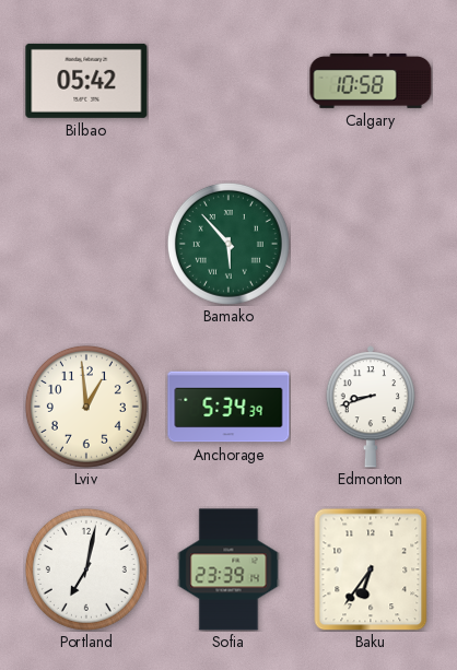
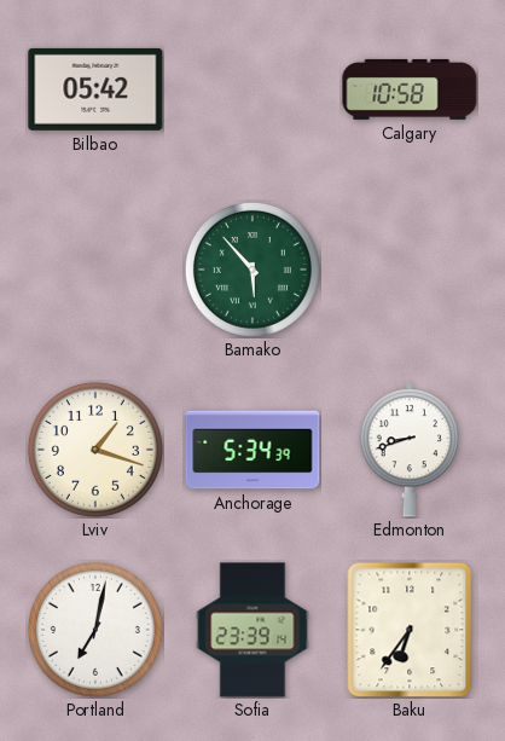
Lviv: 12:59 -> 1:18
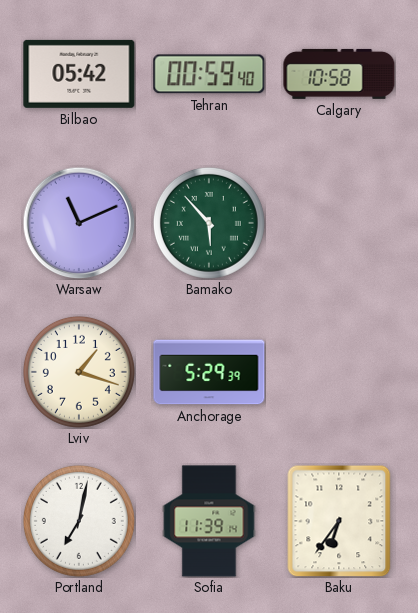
Tehran: none -> 00:59
Warsaw: none -> 11:11
Anchorage: 5:34 -> 5:29
Edmonton: 8:42 -> none
Sofia: 23:39 -> 11:39
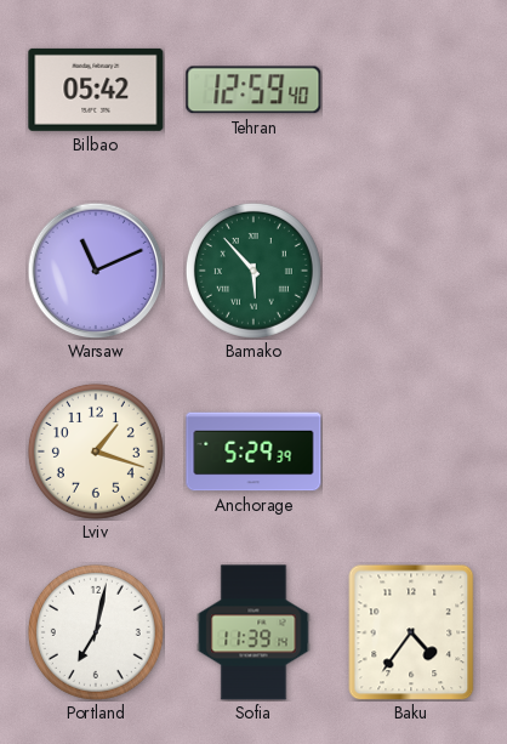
Tehran: 00:59 -> 12:59
Calgary: 10:58 -> none
Baku: 6:36 -> 4:36
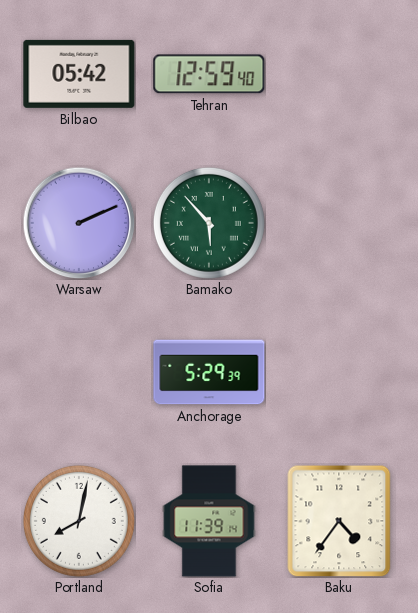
Warsaw: 11:11 -> 2:11
Lviv: 1:18 -> none
Portland: 7:02 -> 8:02
